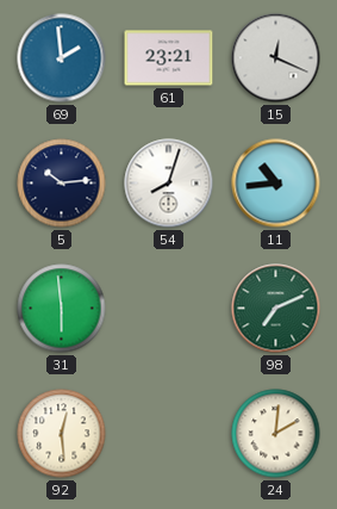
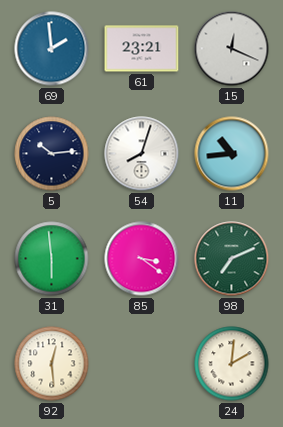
85: none -> 3:21
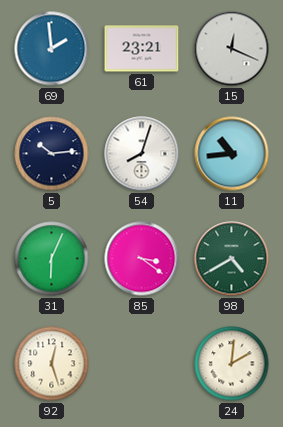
31: 5:59 -> 6:04
98: 7:11 -> 4:40
92: 12:29 -> 12:27
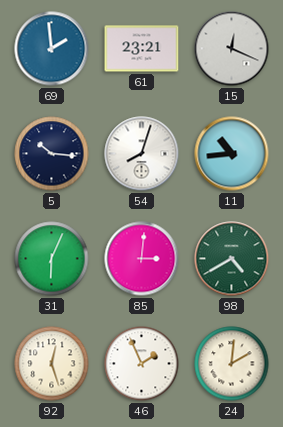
5: 10:14 -> 10:16
85: 3:21 -> 3:01
46: none -> 1:56
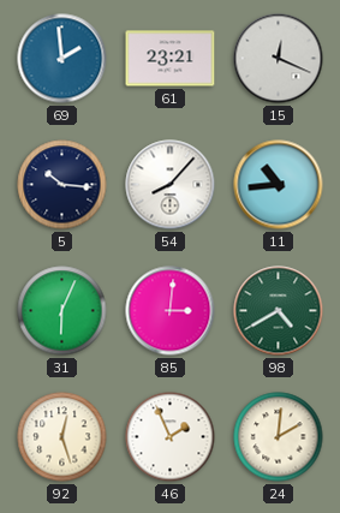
54: 8:03 -> 8:07
